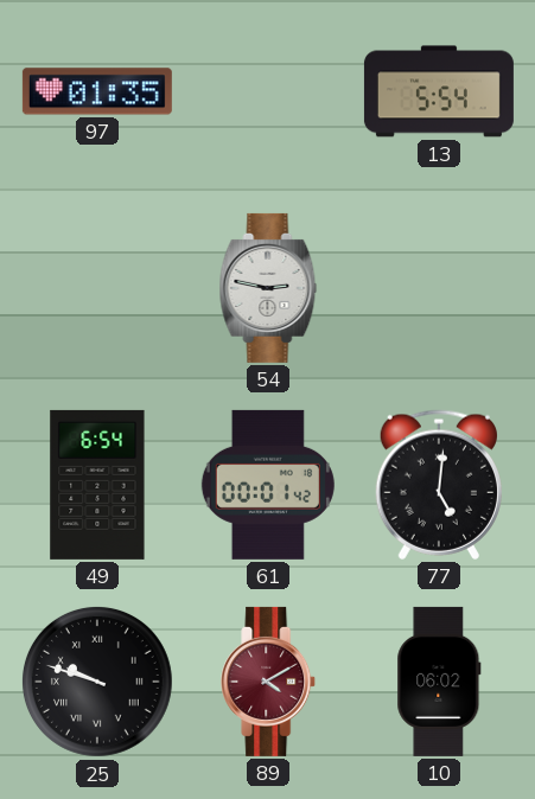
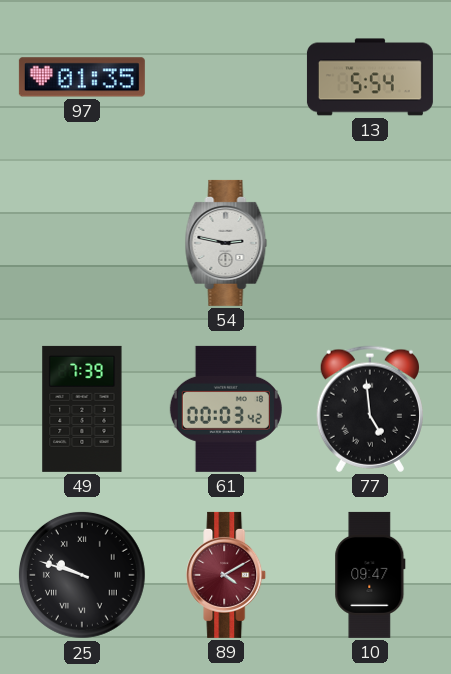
49: 6:54 -> 7:39
61: 00:01 -> 00:03
77: 5:01 -> 4:59
10: 06:02 -> 09:47
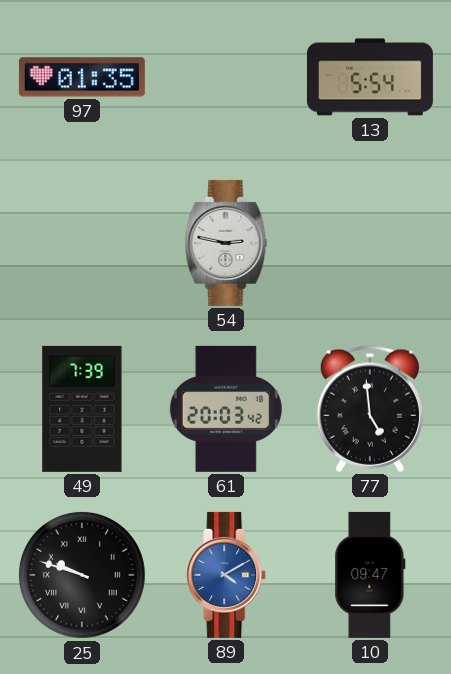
61: 00:03 -> 20:03
89 dial: burgundy -> blue
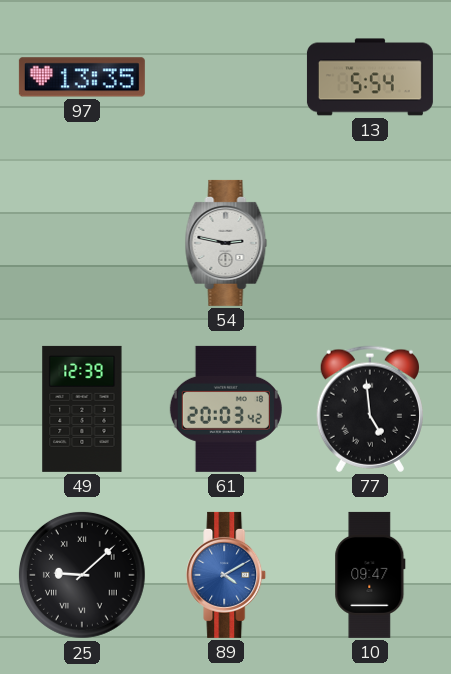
97: 01:35 -> 13:35
49: 7:39 -> 12:39
25: 9:48 -> 9:08
